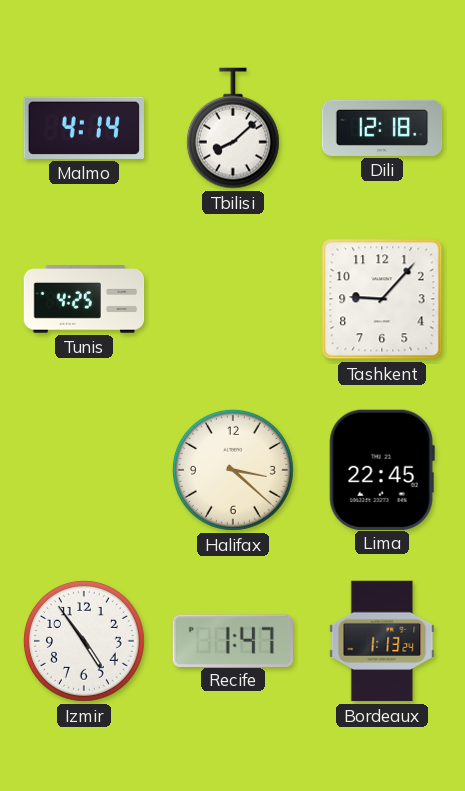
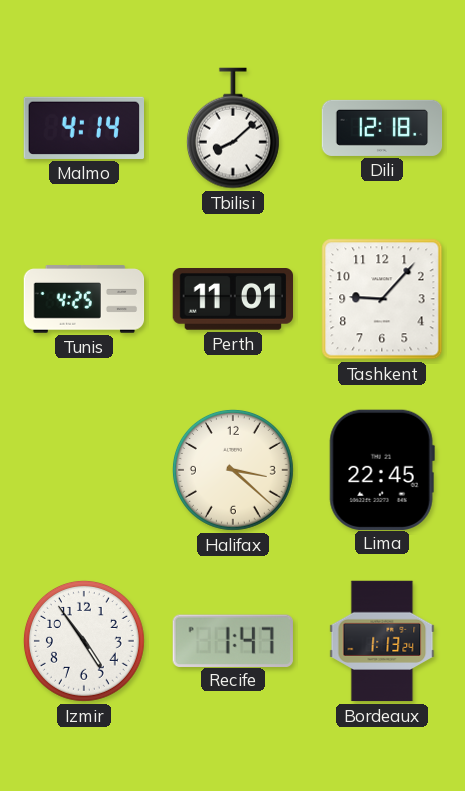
Perth: none -> 11:01
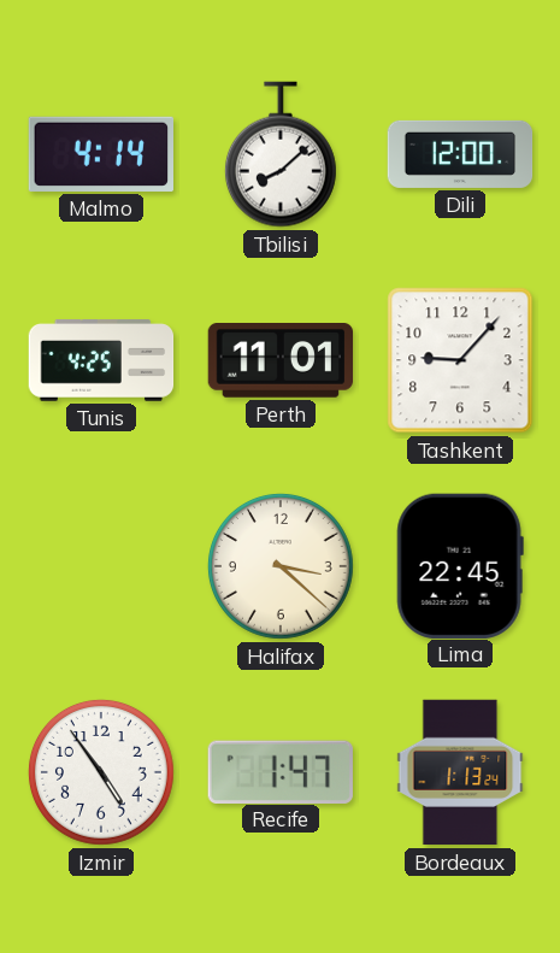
Dili: 12:18 -> 12:00
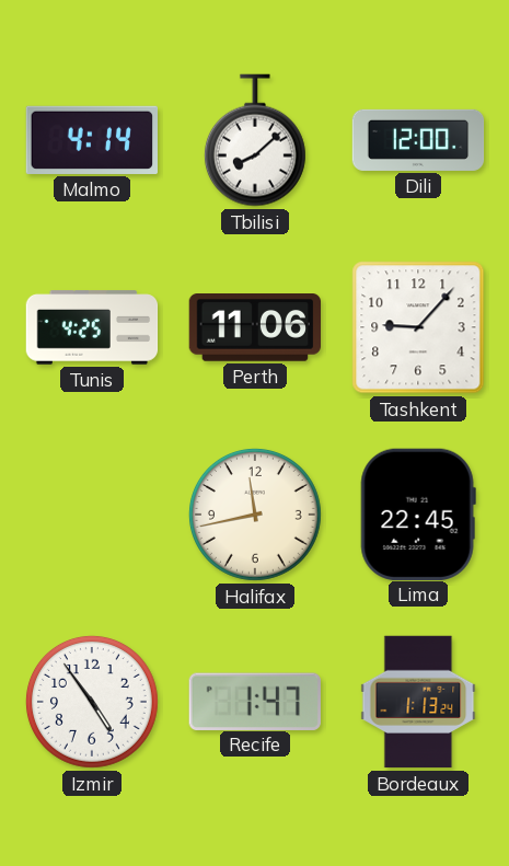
Perth: 11:01 -> 11:06
Halifax: 3:22 -> 11:43
